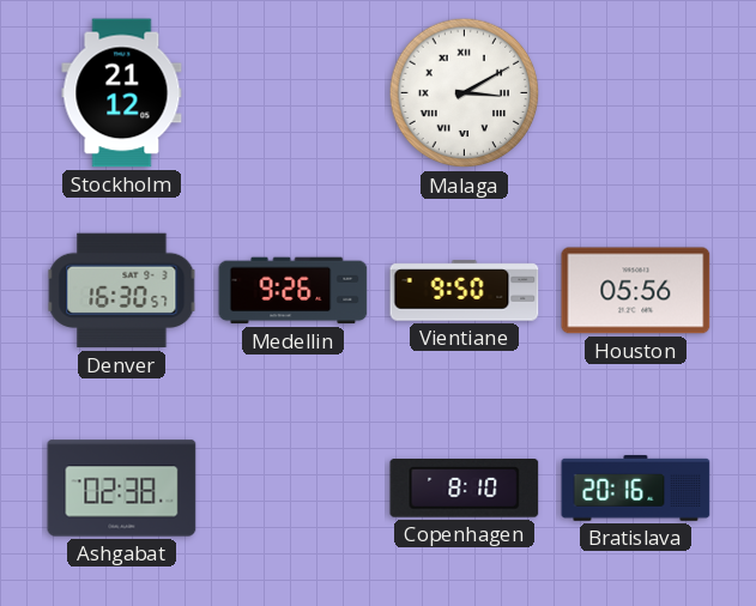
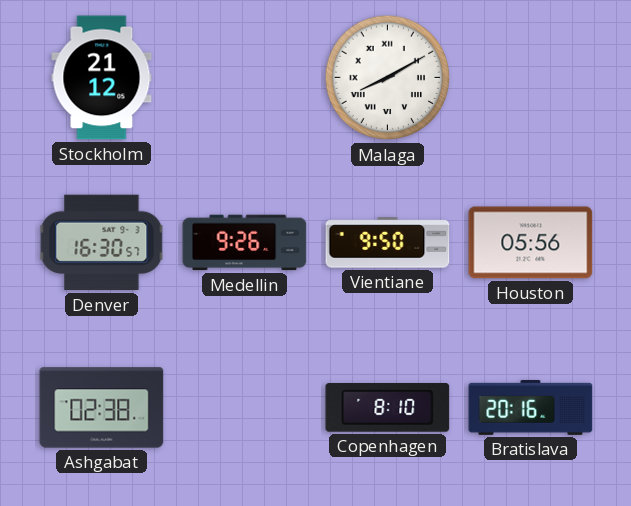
Malaga: 3:10 -> 8:10
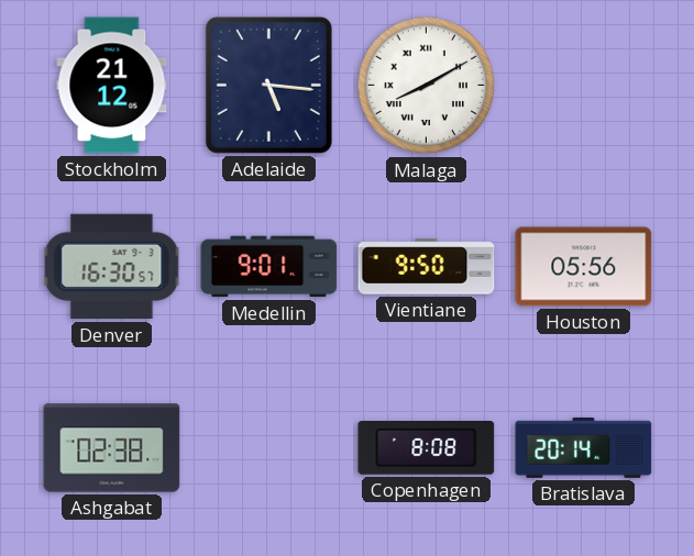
Adelaide: none -> 5:16
Medellin: 9:26 -> 9:01
Copenhagen: 8:10 -> 8:08
Bratislava: 20:16 -> 20:14
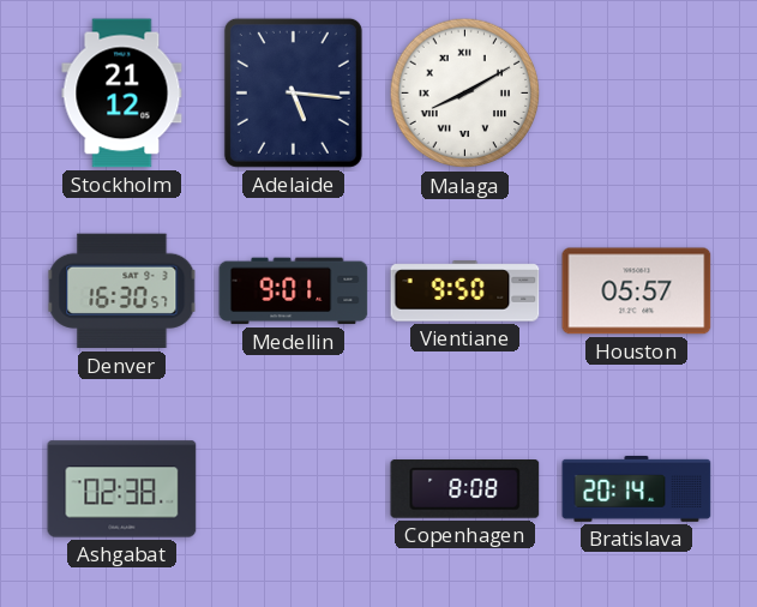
Houston: 05:56 -> 05:57
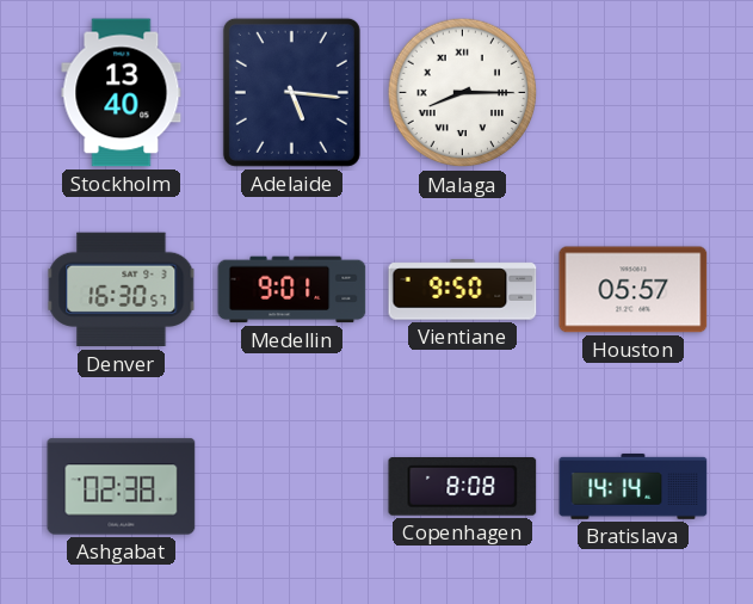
Stockholm: 21:12 -> 13:40
Malaga: 8:10 -> 8:15
Bratislava: 20:14 -> 14:14
